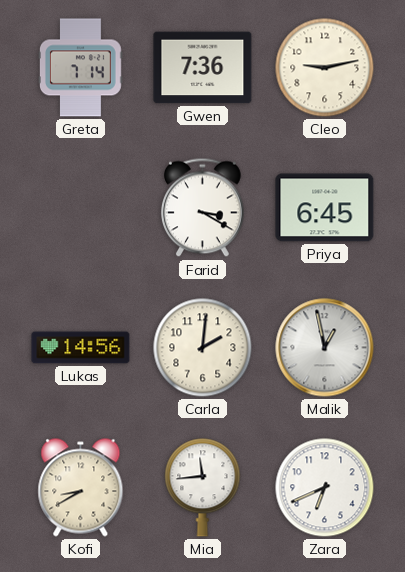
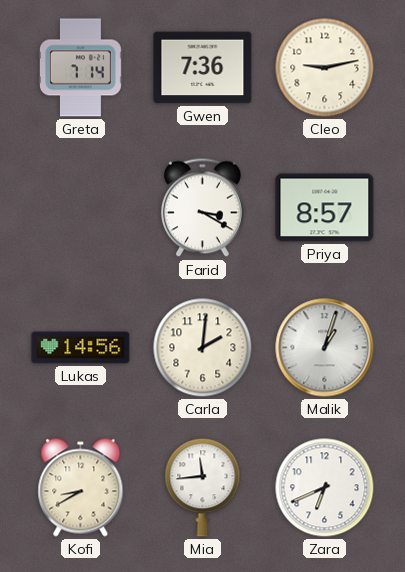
Priya: 6:45 -> 8:57
Malik: 12:58 -> 1:03
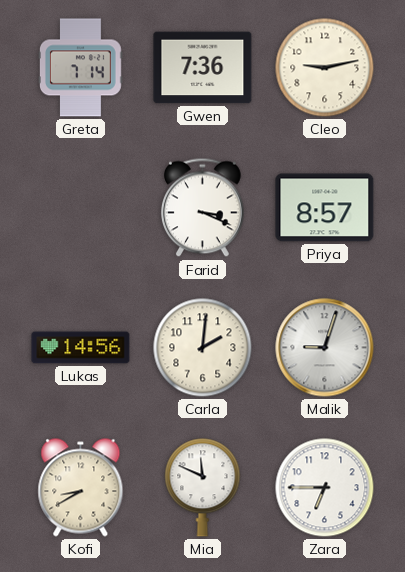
Farid: 3:20 -> 3:19
Malik: 1:03 -> 9:03
Mia: 11:44 -> 11:49
Zara: 6:41 -> 6:45
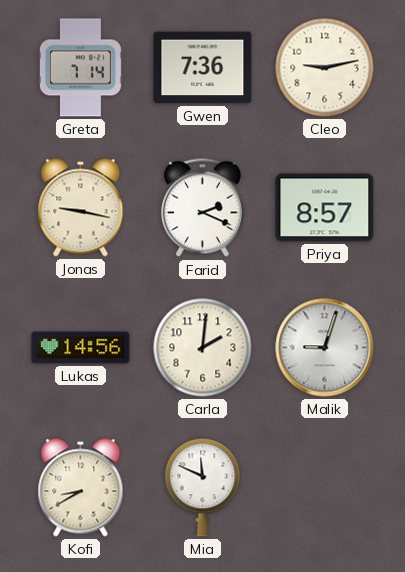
Jonas: none -> 9:17
Farid: 3:19 -> 2:19
Zara: 6:45 -> none
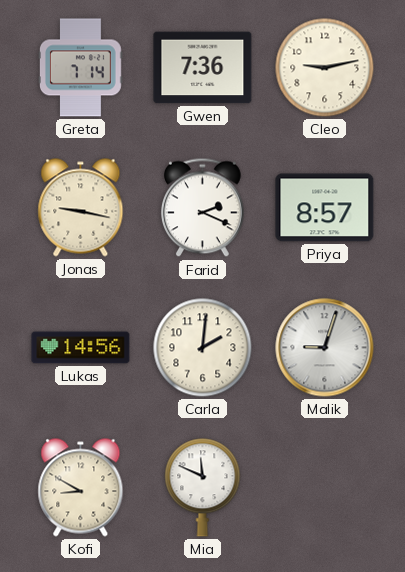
Kofi: 8:40 -> 8:50
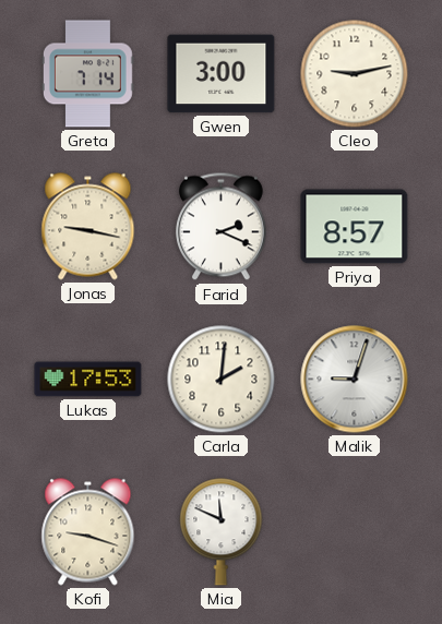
Gwen: 7:36 -> 3:00
Lukas: 14:56 -> 17:53
Kofi: 8:50 -> 9:18
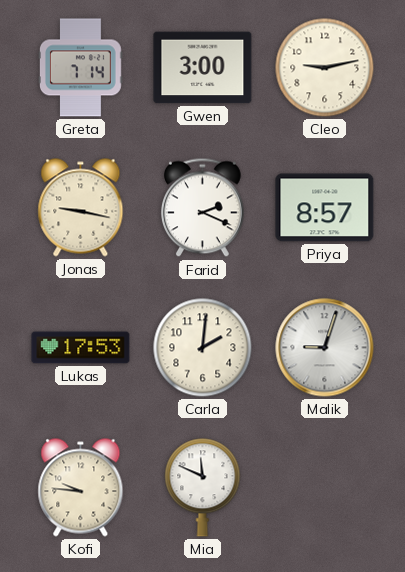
Kofi: 9:18 -> 9:46
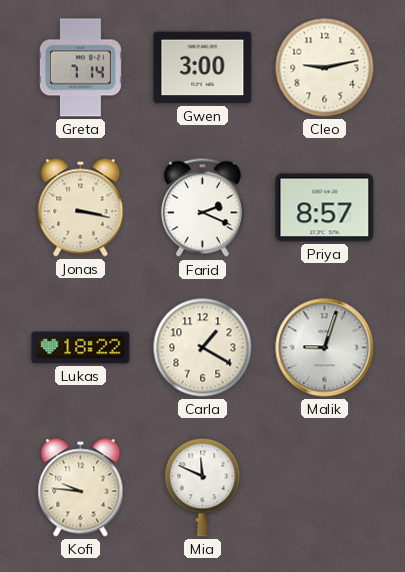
Jonas: 9:17 -> 3:17
Lukas: 17:53 -> 18:22
Carla: 2:01 -> 1:20
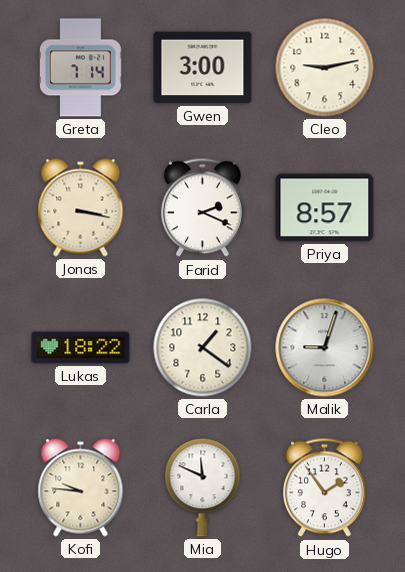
Carla: 1:20 -> 1:21
Hugo: none -> 1:54
